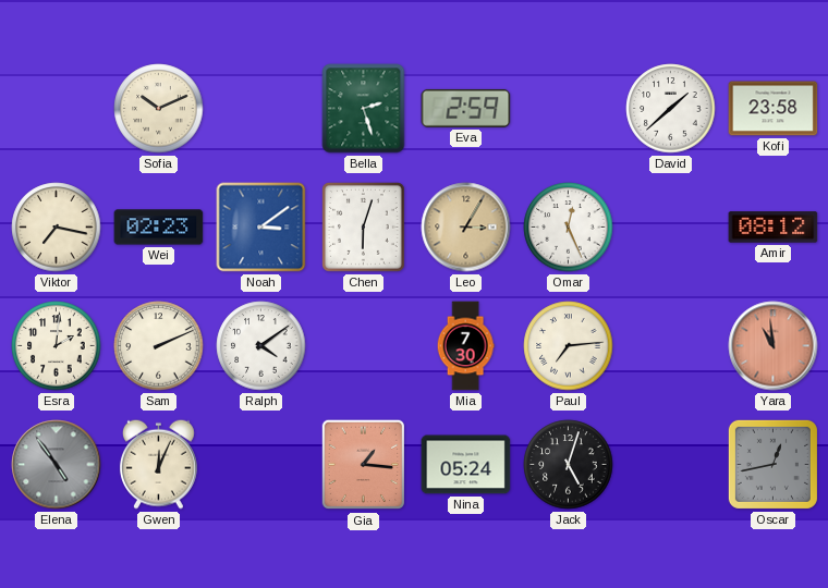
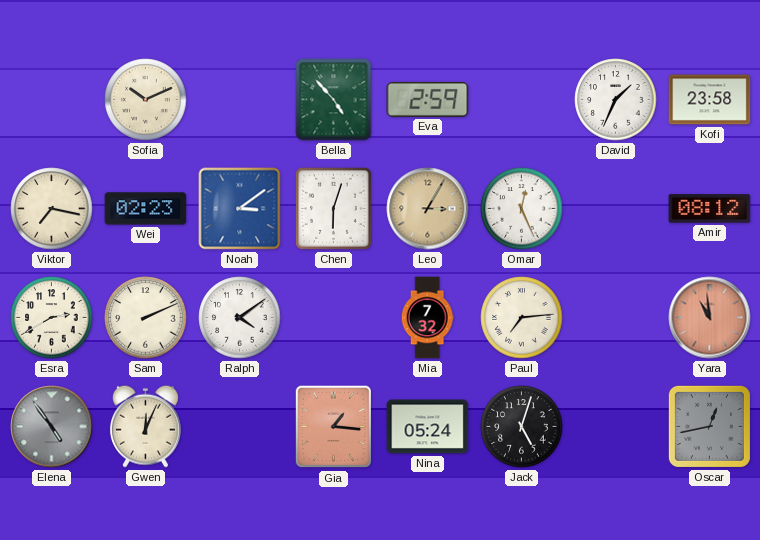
Bella: 2:27 -> 4:53
David: 1:38 -> 1:34
Esra: 2:01 -> 2:40
Mia: 7:30 -> 7:32
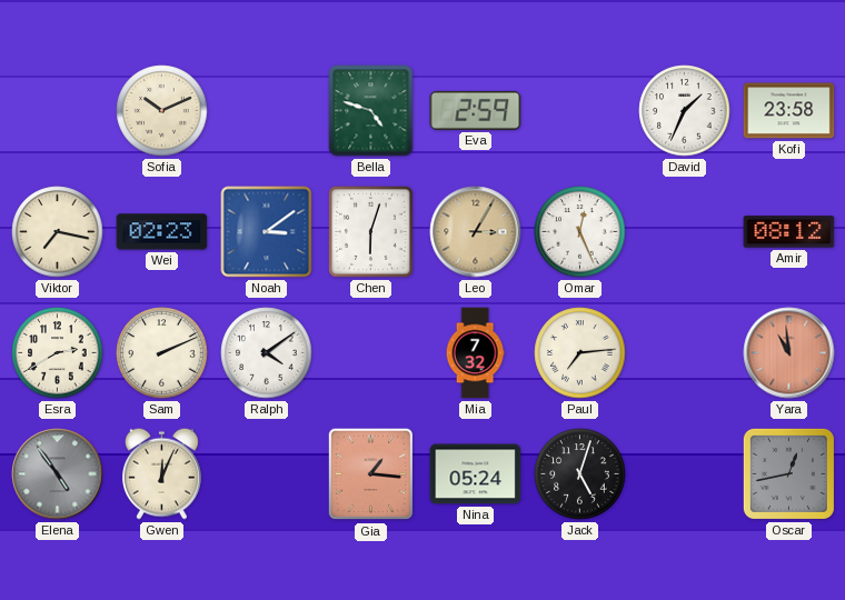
Bella: 4:53 -> 4:48
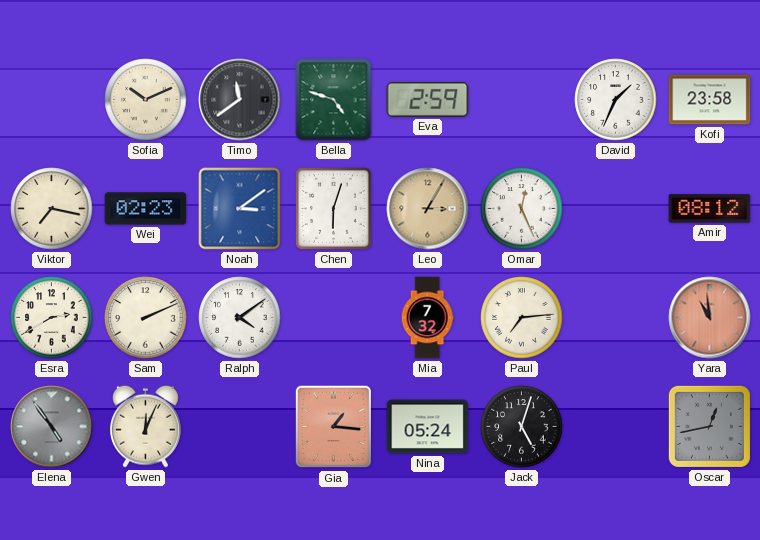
Timo: none -> 11:39
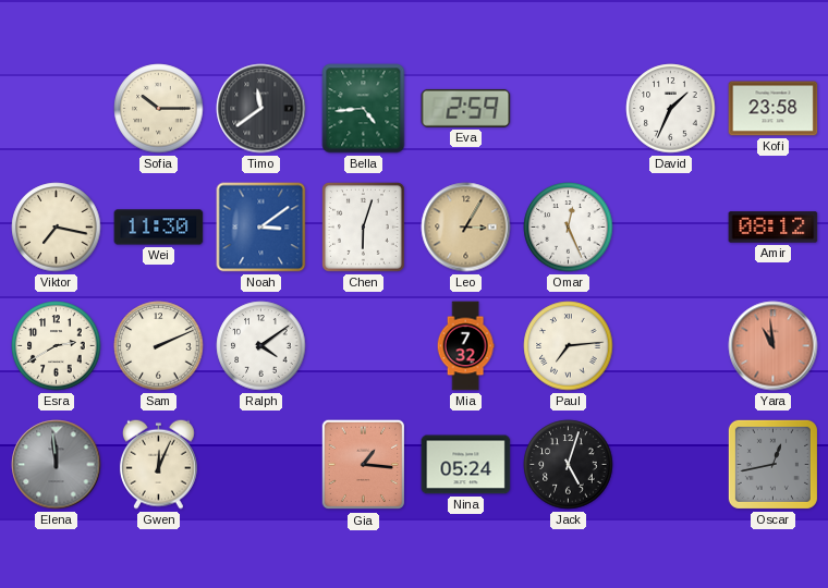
Sofia: 10:11 -> 10:15
Bella: 4:48 -> 4:44
Wei: 02:23 -> 11:30
Elena: 4:54 -> 11:59
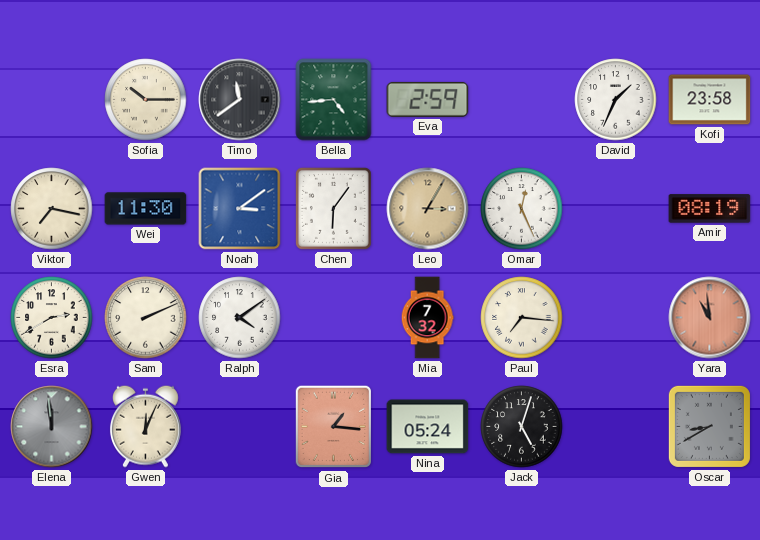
Chen: 6:03 -> 6:06
Amir: 08:12 -> 08:19
Paul: 7:14 -> 7:16
Oscar: 12:43 -> 8:40
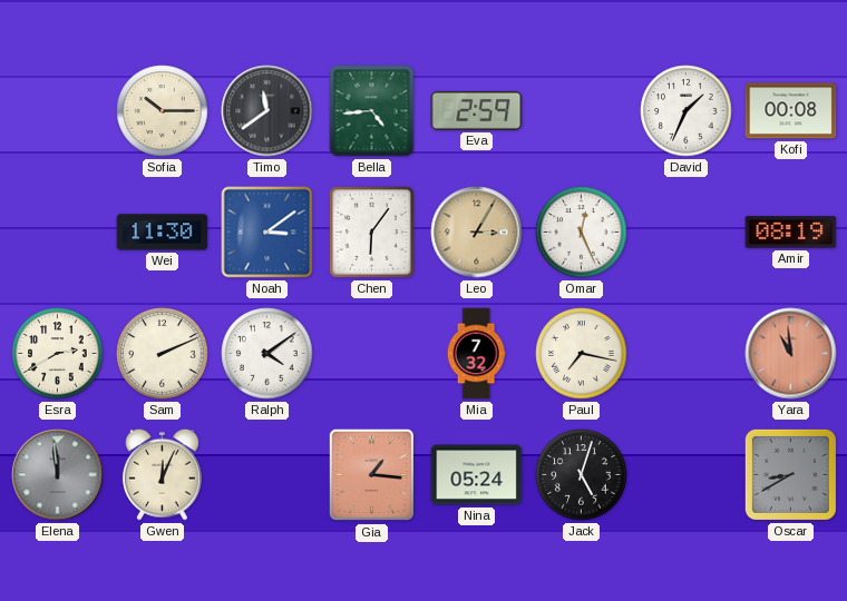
Kofi: 23:58 -> 00:08
Viktor: 7:17 -> none
Paul: 7:16 -> 7:17
